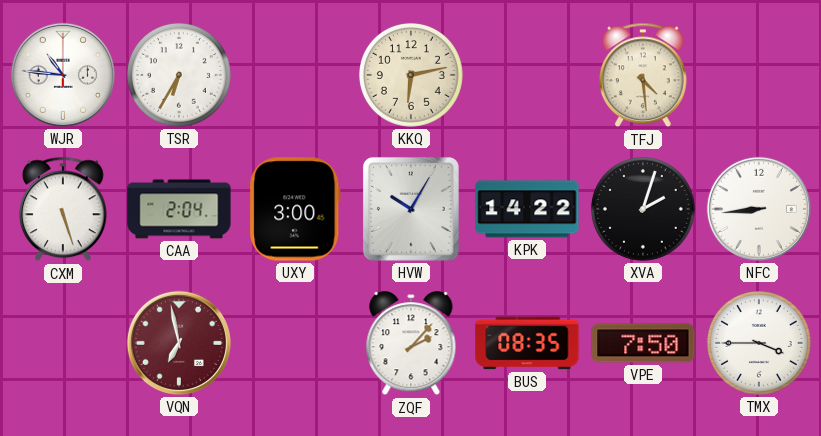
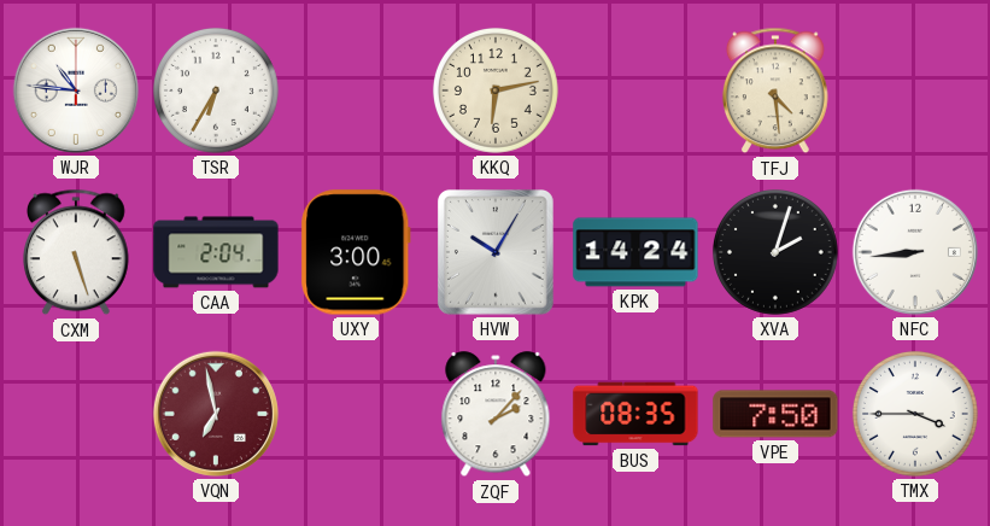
KPK: 14:22 -> 14:24
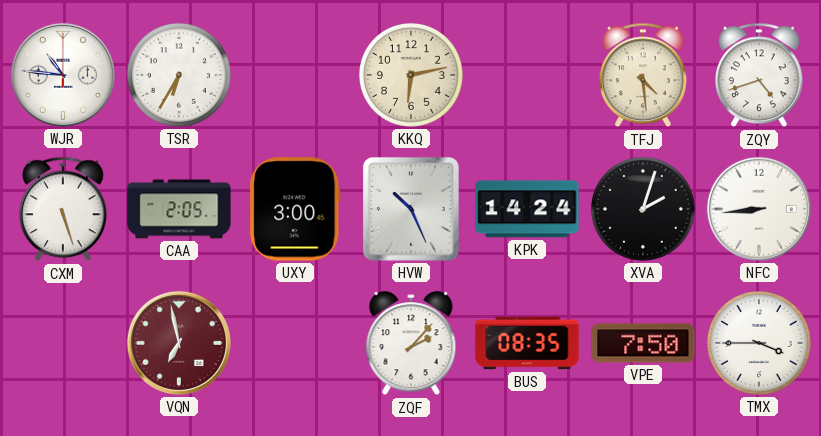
ZQY: none -> 4:42
CAA: 2:04 -> 2:05
HVW: 10:05 -> 10:26
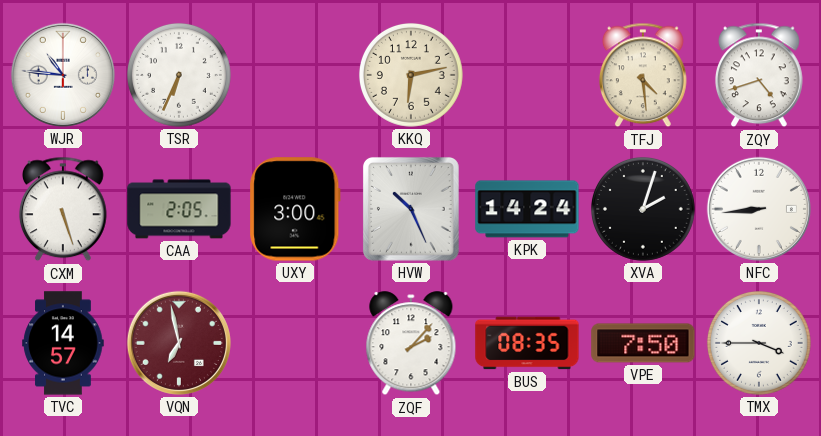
TSR: 6:35 -> 6:34
TVC: none -> 14:57
